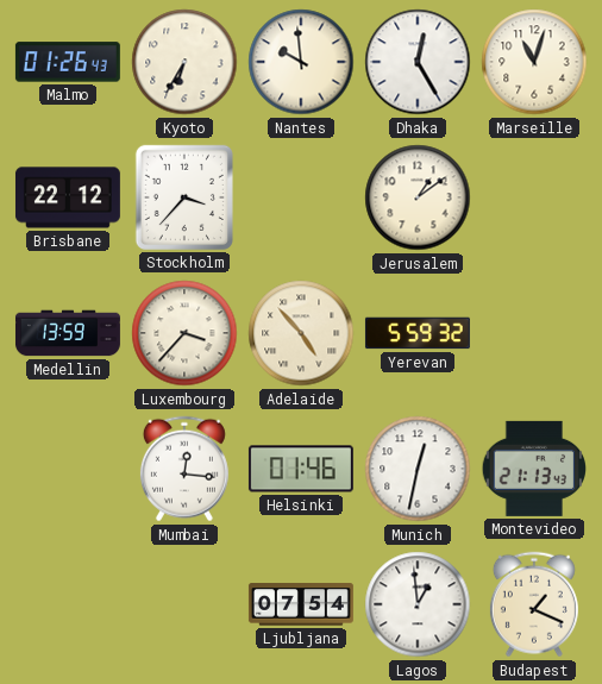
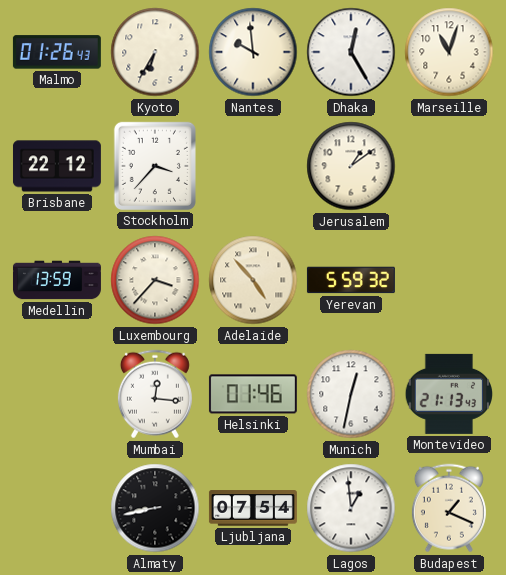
Almaty: none -> 8:43
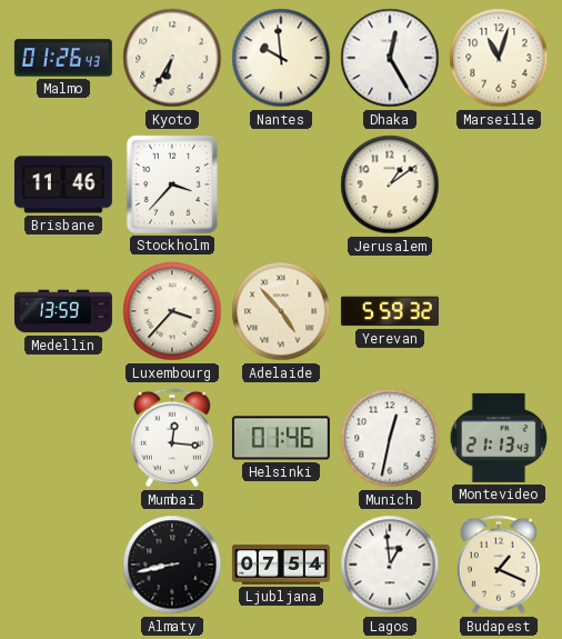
Brisbane: 22:12 -> 11:46
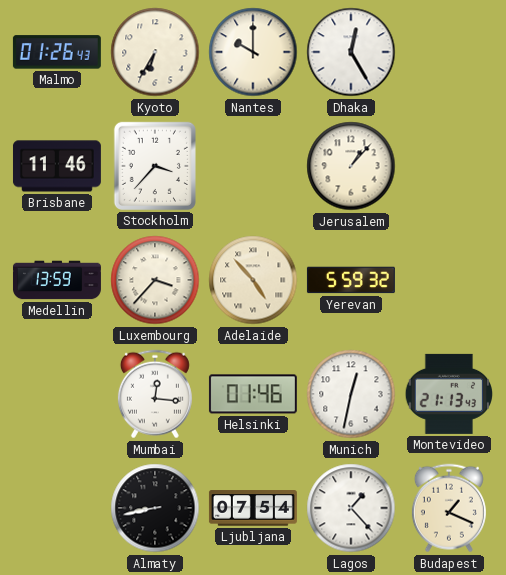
Nantes: 9:59 -> 10:00
Marseille: 11:03 -> none
Jerusalem: 1:09 -> 1:07
Lagos: 12:59 -> 1:23
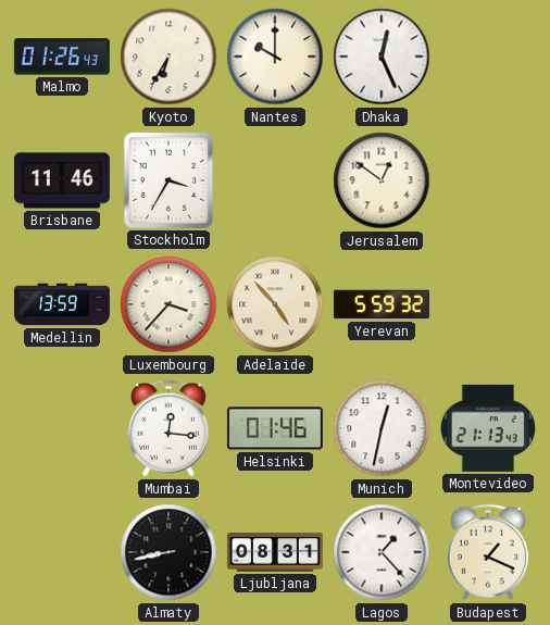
Dhaka: 12:25 -> 12:26
Stockholm: 3:37 -> 3:35
Jerusalem: 1:07 -> 12:51
Ljubljana: 07:54 -> 08:31
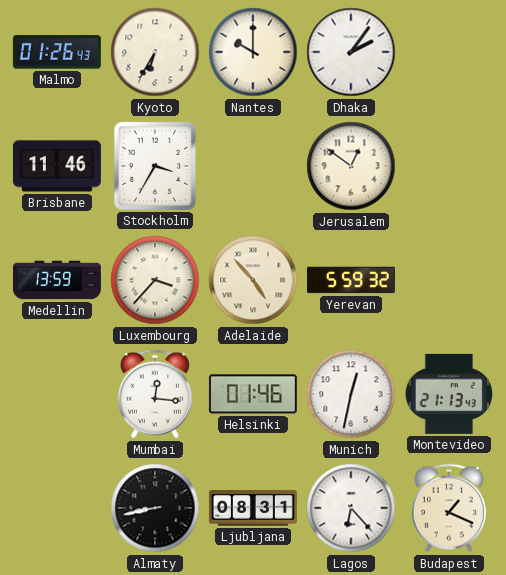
Dhaka: 12:26 -> 2:06
Lagos: 1:23 -> 6:23
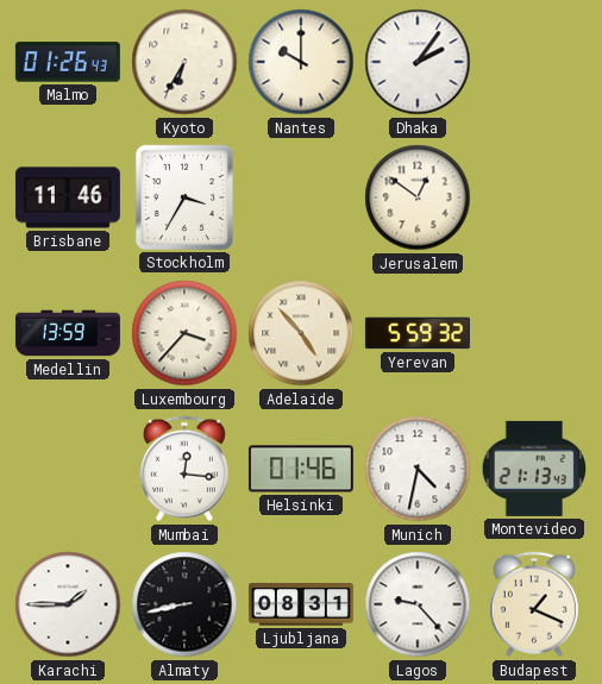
Munich: 12:32 -> 4:32
Karachi: none -> 1:45
Lagos: 6:23 -> 9:23
